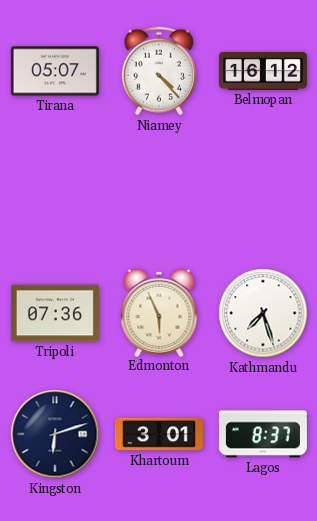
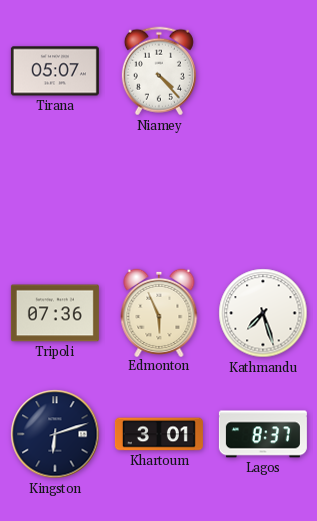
Belmopan: 16:12 -> none
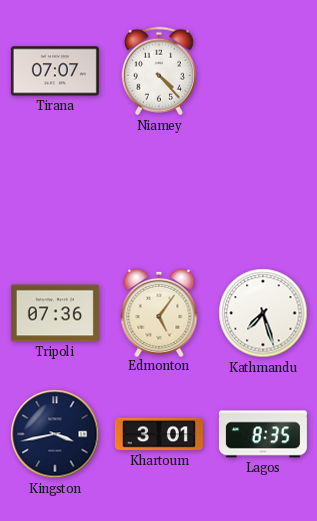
Tirana: 05:07 -> 07:07
Edmonton: 5:56 -> 5:06
Kingston: 6:12 -> 3:43
Lagos: 8:37 -> 8:35
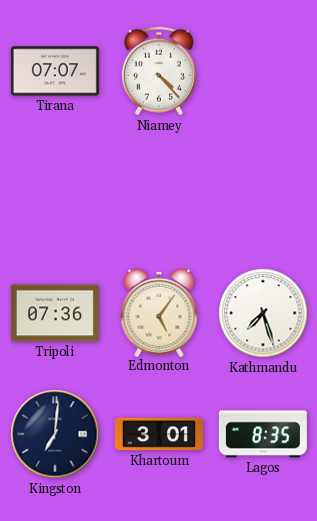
Kingston: 3:43 -> 7:01
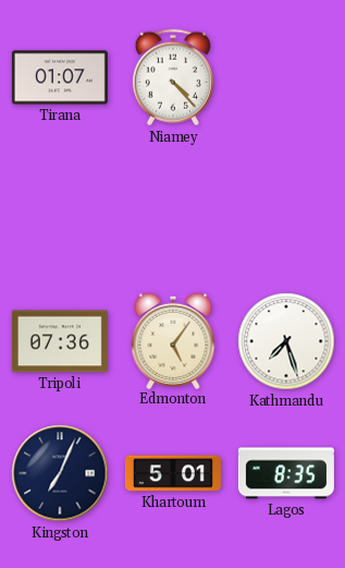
Tirana: 07:07 -> 01:07
Kingston: 7:01 -> 7:04
Khartoum: 3:01 -> 5:01
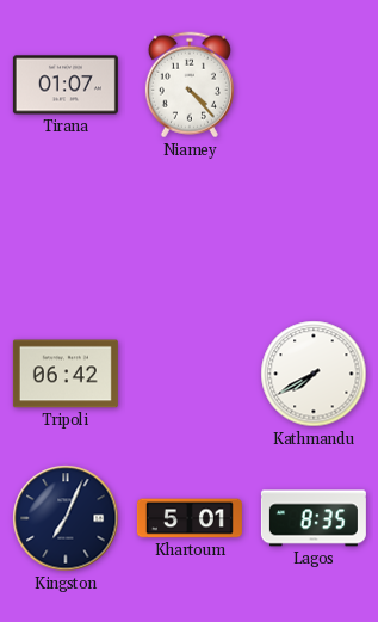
Tripoli: 07:36 -> 06:42
Edmonton: 5:06 -> none
Kathmandu: 7:27 -> 7:40
